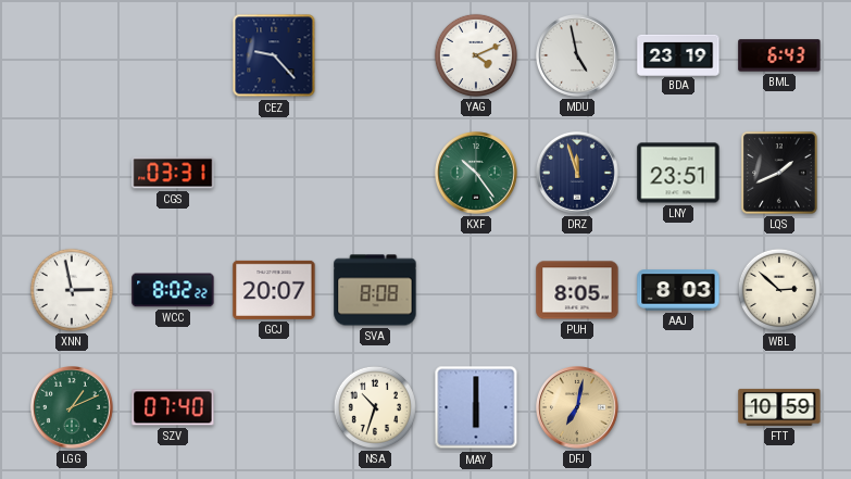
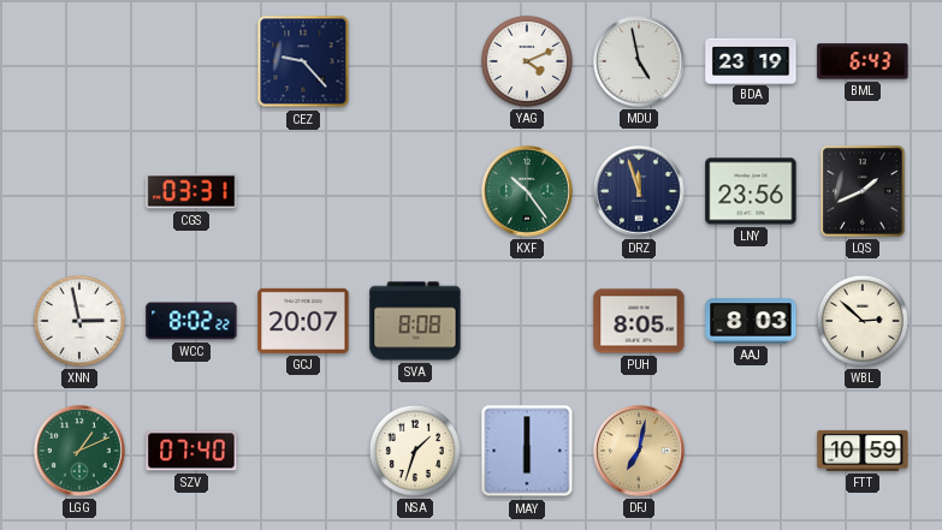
LNY: 23:51 -> 23:56
NSA: 10:33 -> 1:33
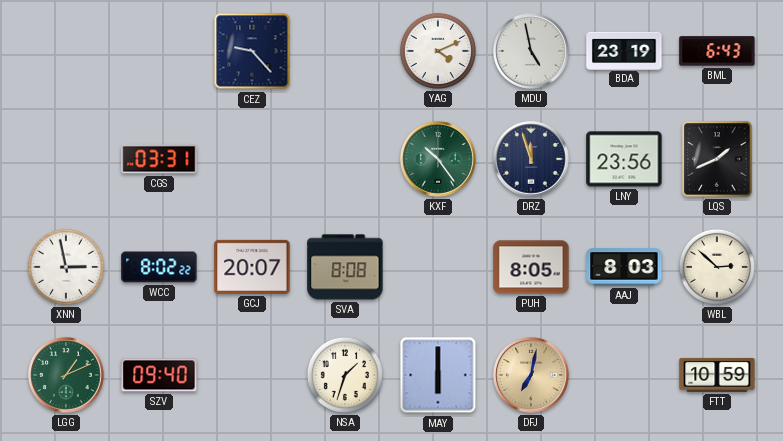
SZV: 07:40 -> 09:40
